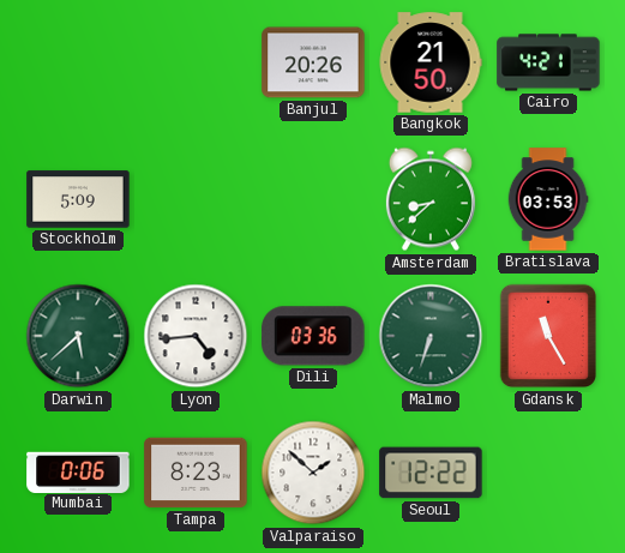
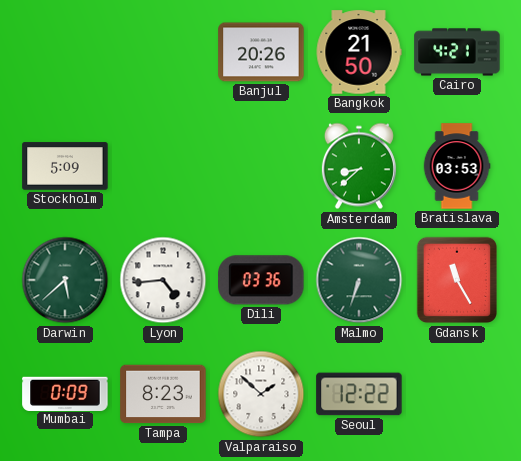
Mumbai: 0:06 -> 0:09
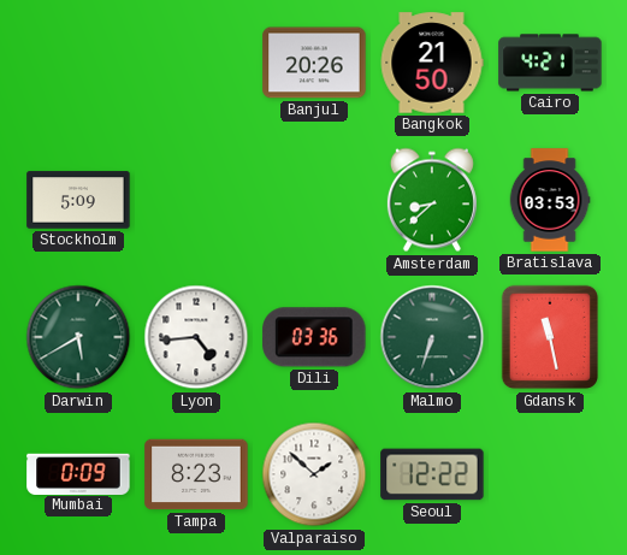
Darwin: 5:38 -> 5:40
Gdansk: 11:25 -> 11:28
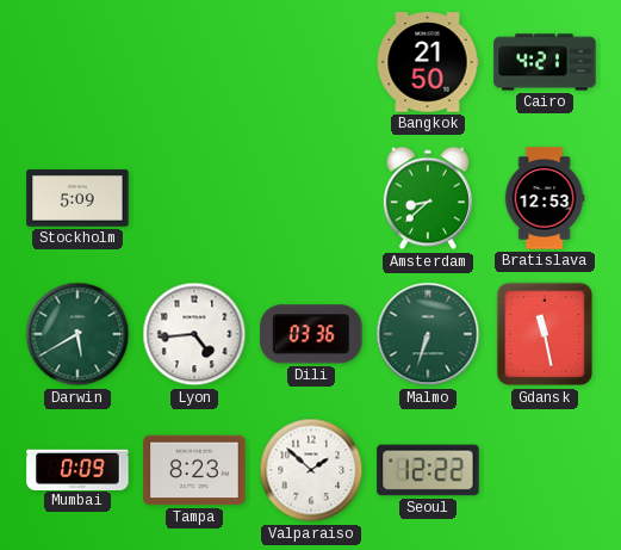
Banjul: 20:26 -> none
Bratislava: 03:53 -> 12:53
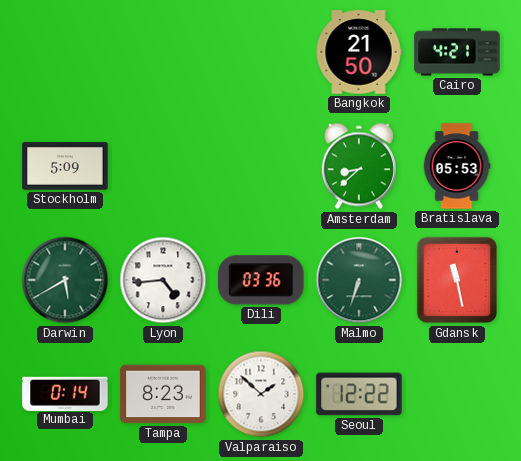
Bratislava: 12:53 -> 05:53
Mumbai: 0:09 -> 0:14
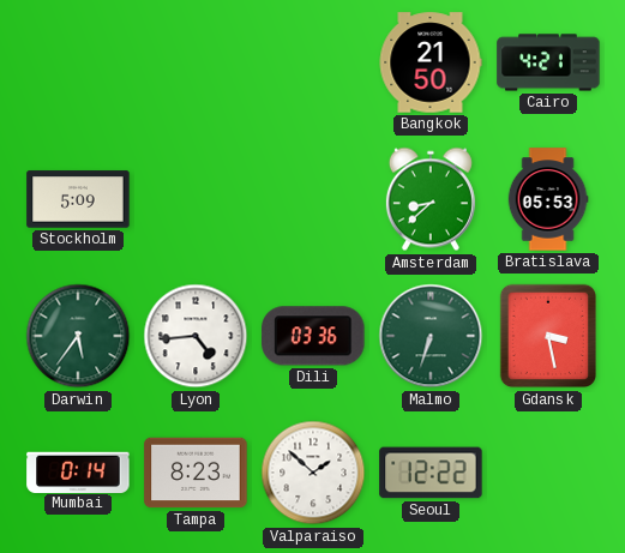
Darwin: 5:40 -> 5:36
Gdansk: 11:28 -> 3:28
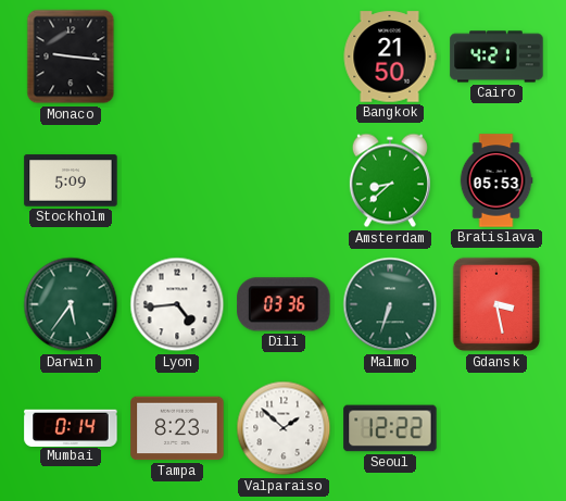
Monaco: none -> 9:16
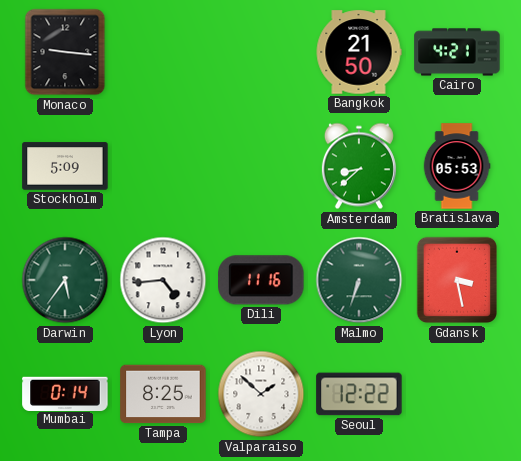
Dili: 03:36 -> 11:16
Tampa: 8:23 -> 8:25
